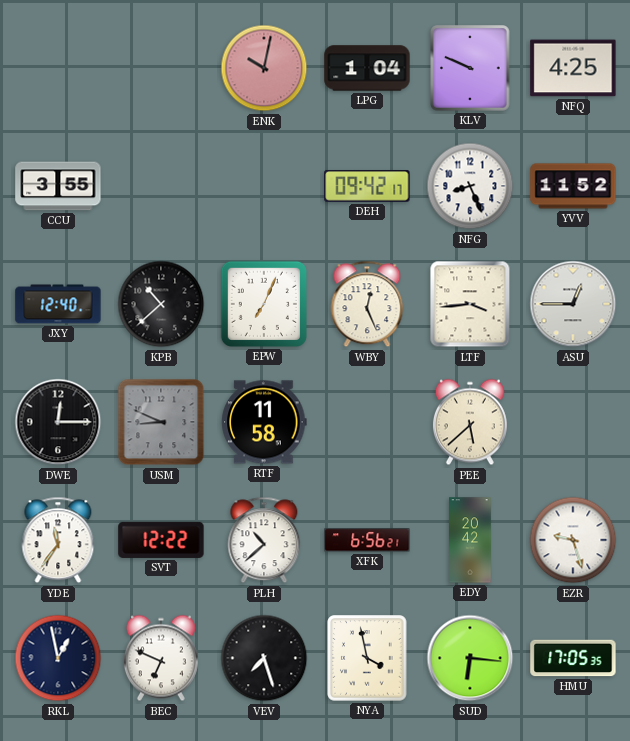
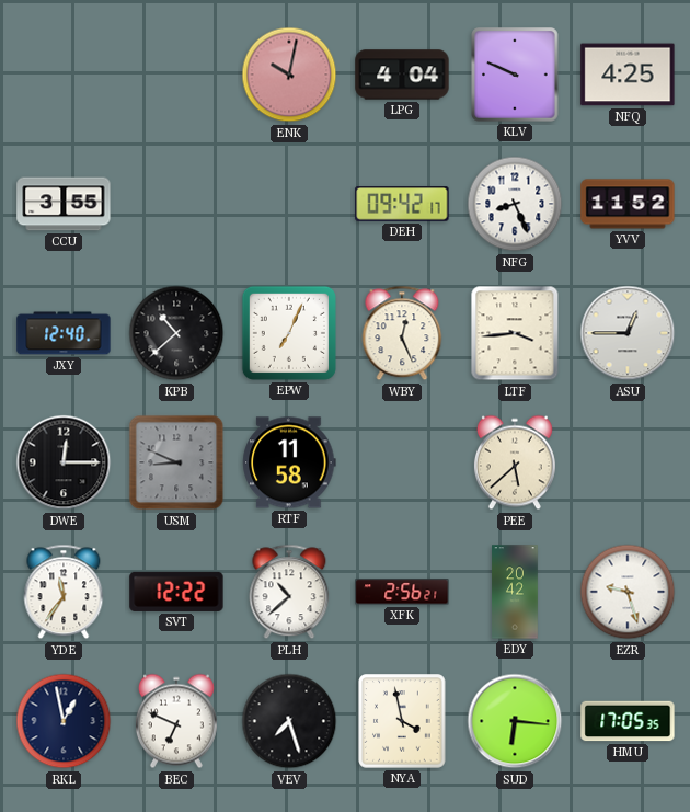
LPG: 1:04 -> 4:04
XFK: 6:56 -> 2:56
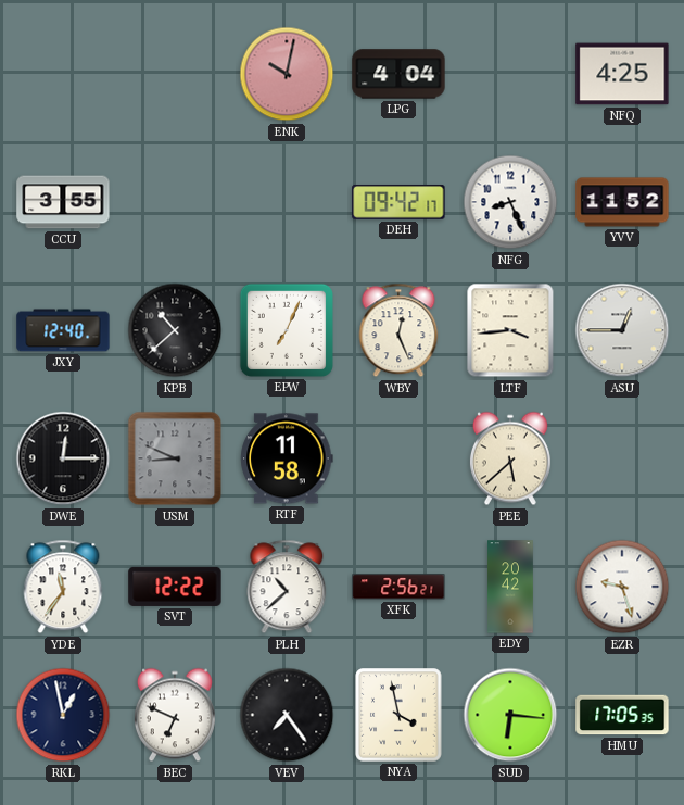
KLV: 9:49 -> none
VEV: 7:27 -> 7:24
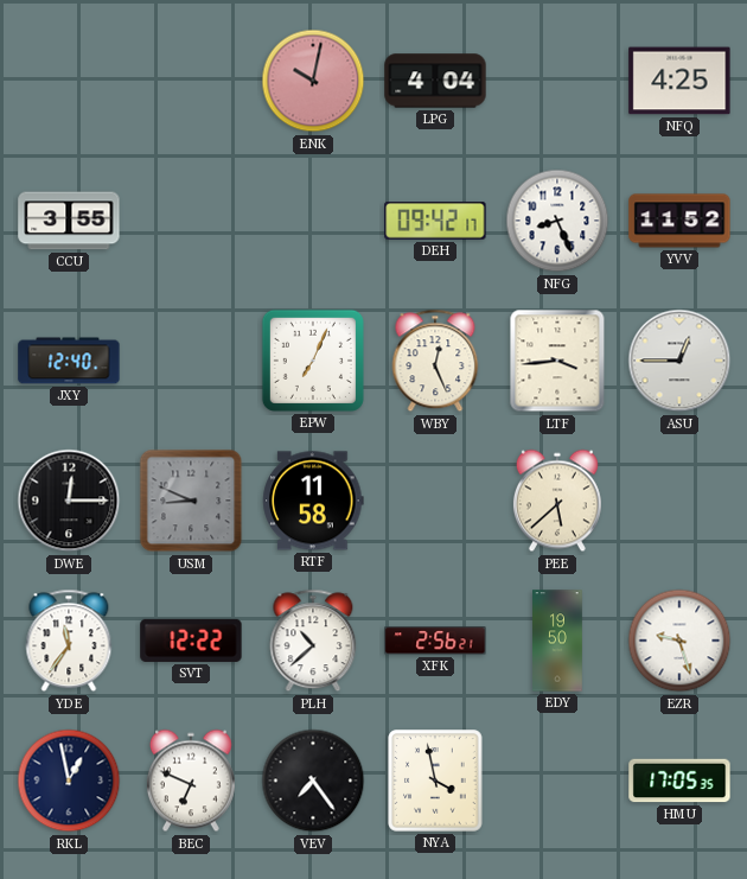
KPB: 10:38 -> none
EDY: 20:42 -> 19:50
SUD: 6:16 -> none
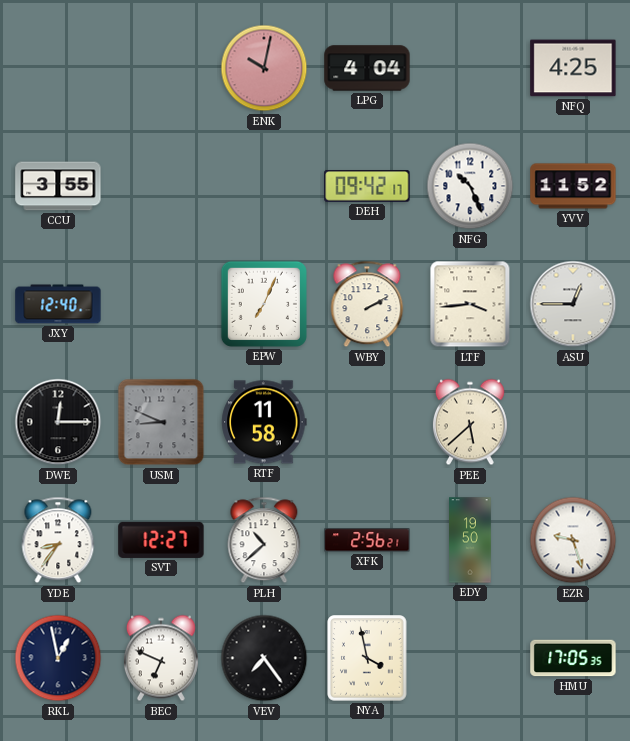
NFG: 8:26 -> 10:26
WBY: 12:26 -> 2:10
YDE: 11:36 -> 8:36
SVT: 12:22 -> 12:27
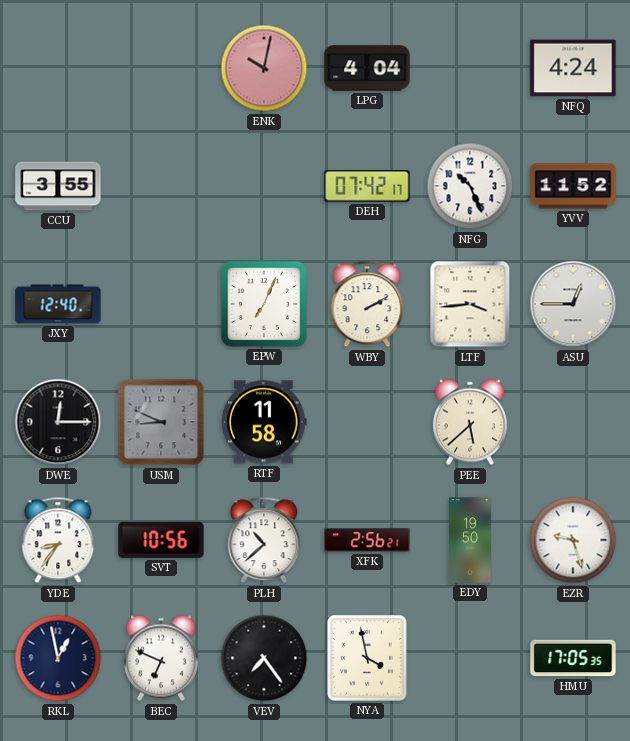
NFQ: 4:25 -> 4:24
DEH: 09:42 -> 07:42
SVT: 12:27 -> 10:56
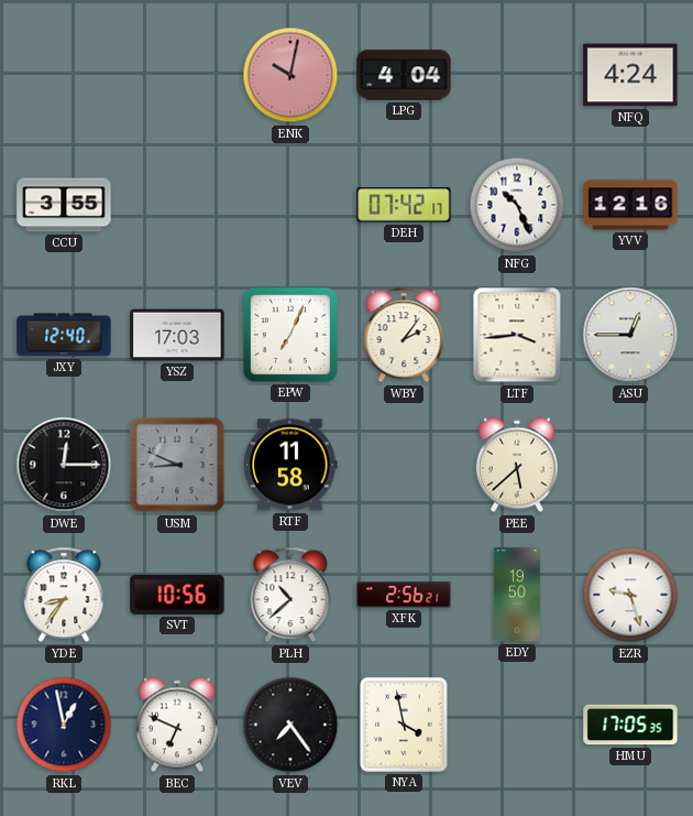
YVV: 11:52 -> 12:16
YSZ: none -> 17:03
WBY: 2:10 -> 2:06
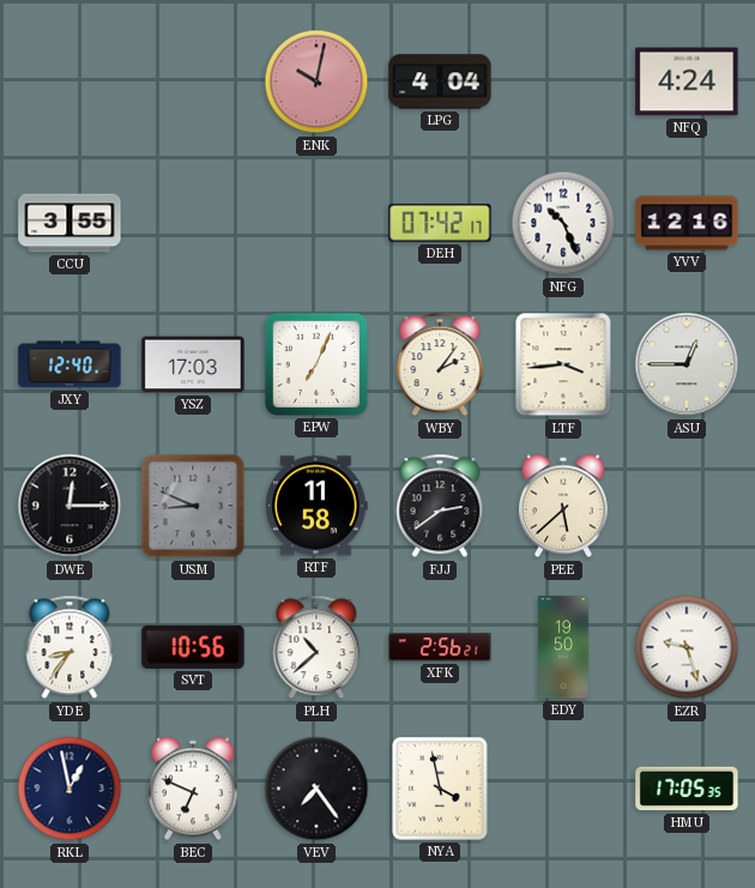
FJJ: none -> 2:39
